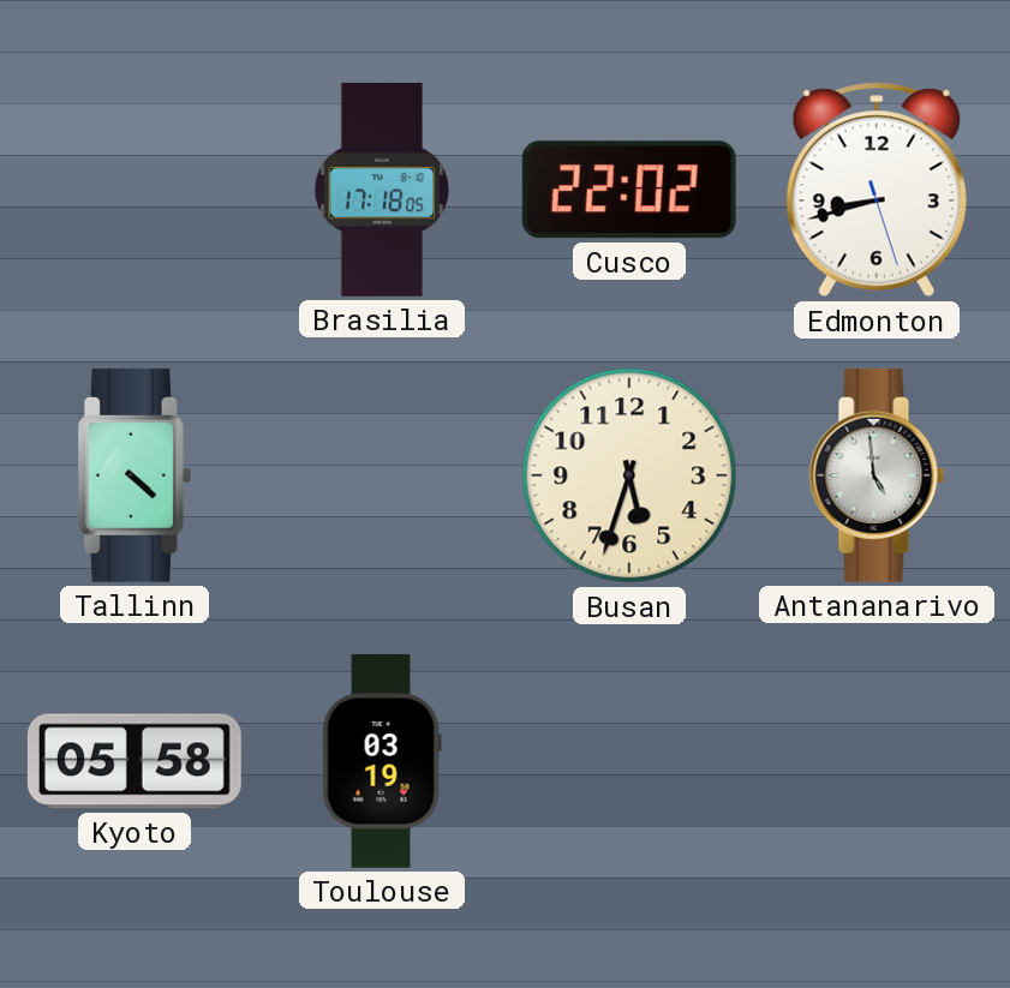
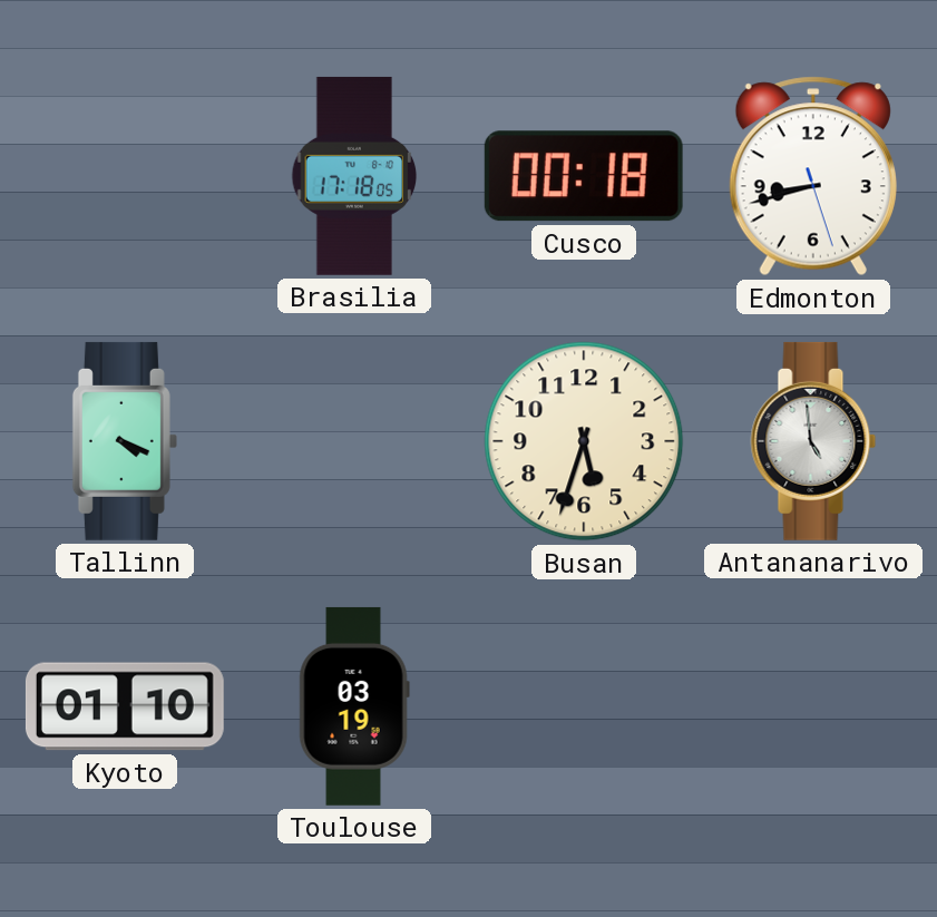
Cusco: 22:02 -> 00:18
Tallinn: 4:22 -> 4:19
Kyoto: 05:58 -> 01:10
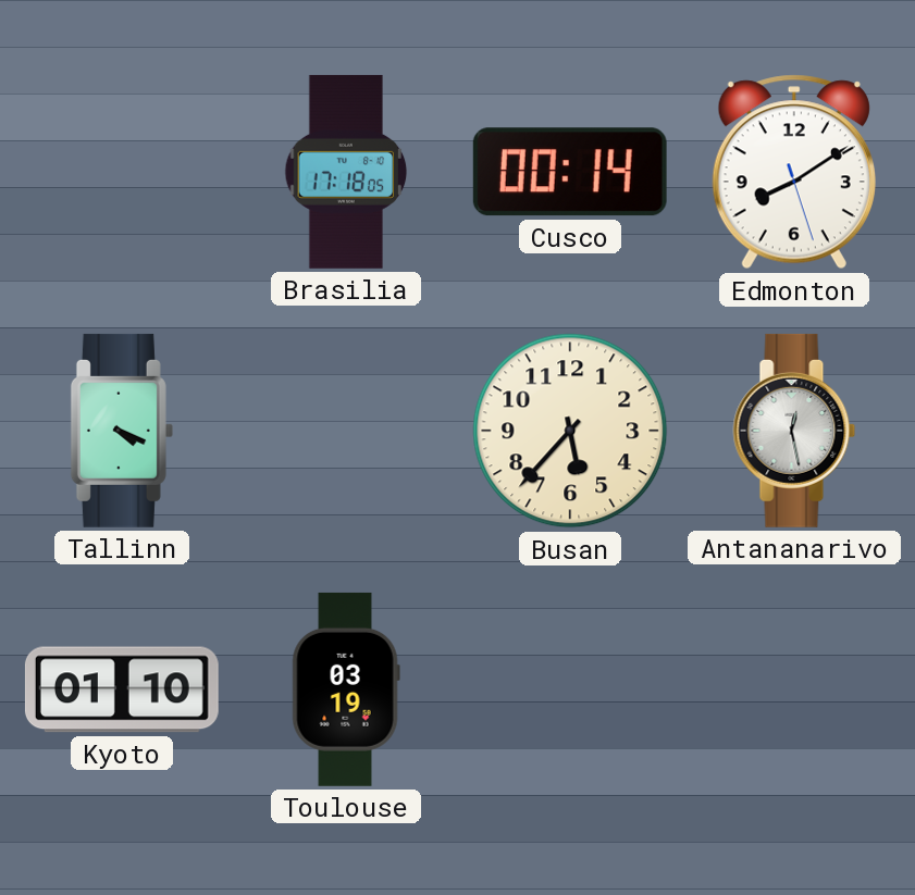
Cusco: 00:18 -> 00:14
Edmonton: 8:42 -> 8:09
Busan: 5:33 -> 5:37
Antananarivo: 4:59 -> 12:28
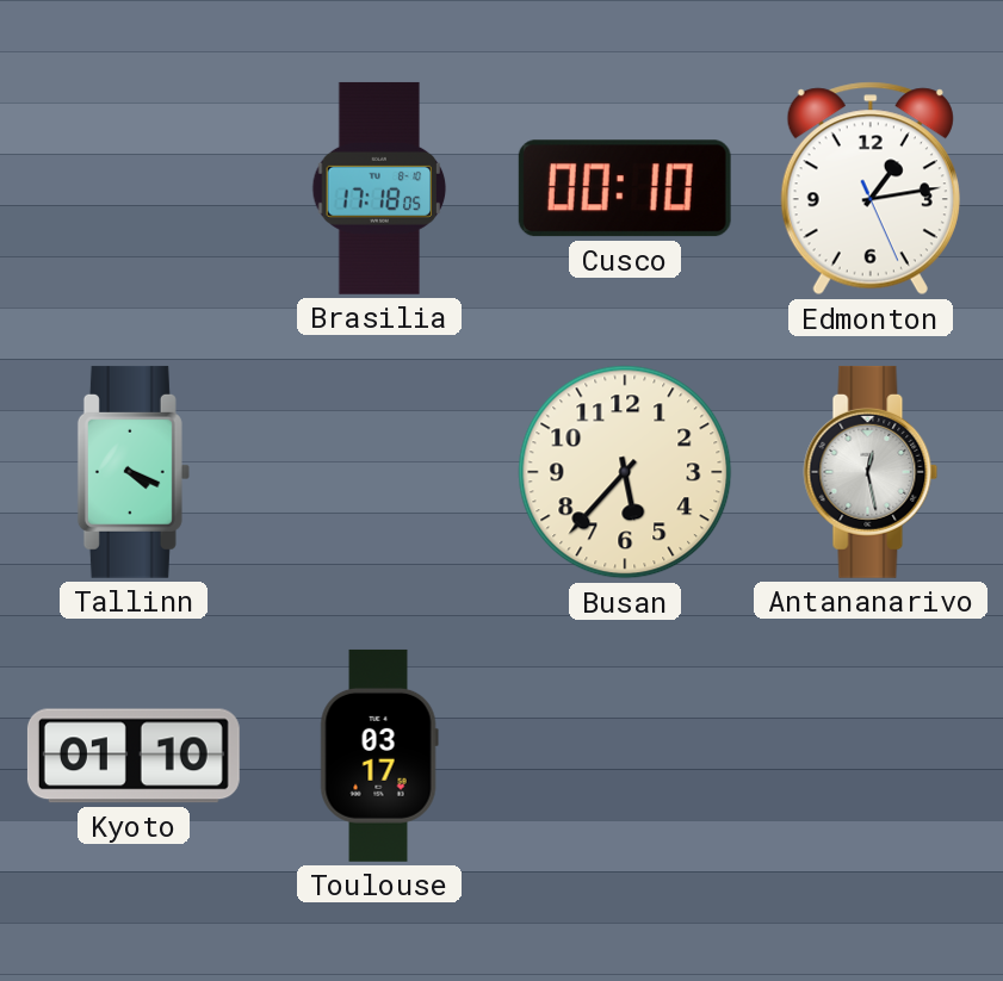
Cusco: 00:14 -> 00:10
Edmonton: 8:09 -> 1:13
Toulouse: 03:19 -> 03:17
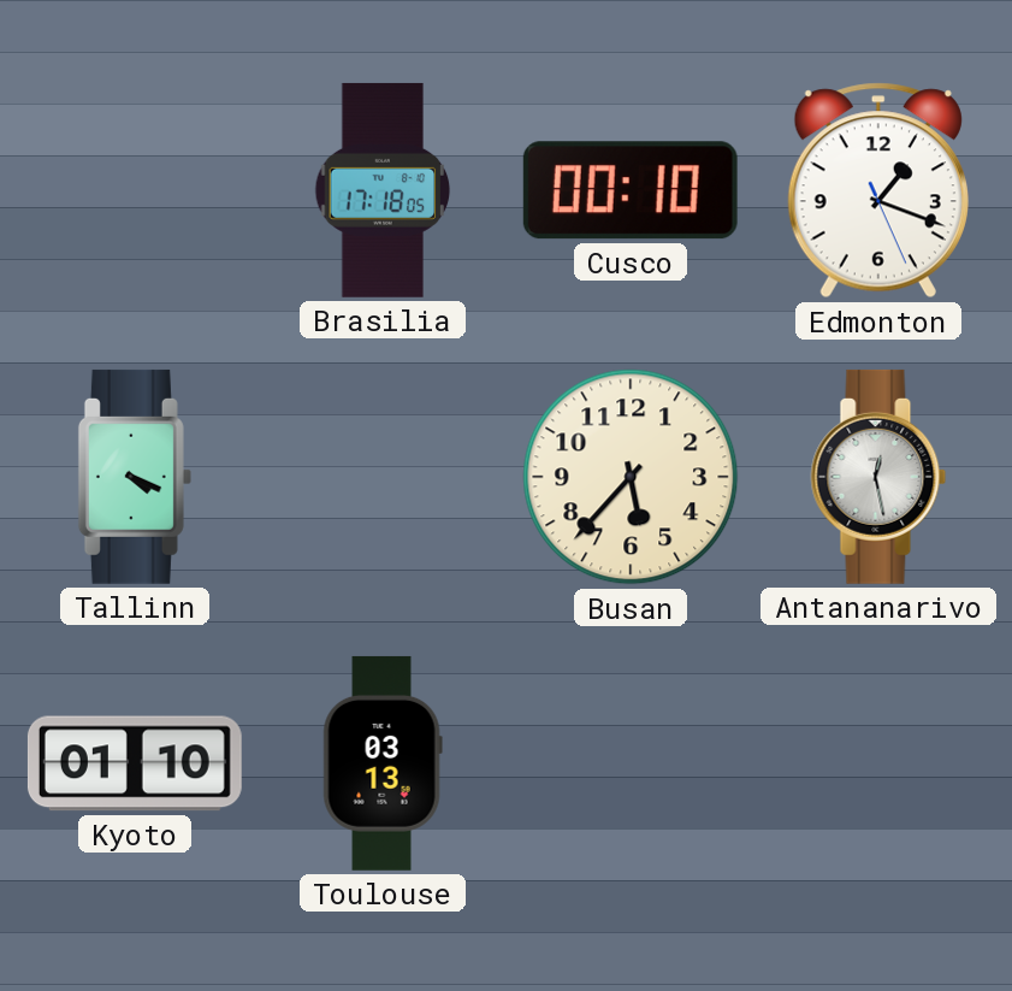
Edmonton: 1:13 -> 1:18
Toulouse: 03:17 -> 03:13
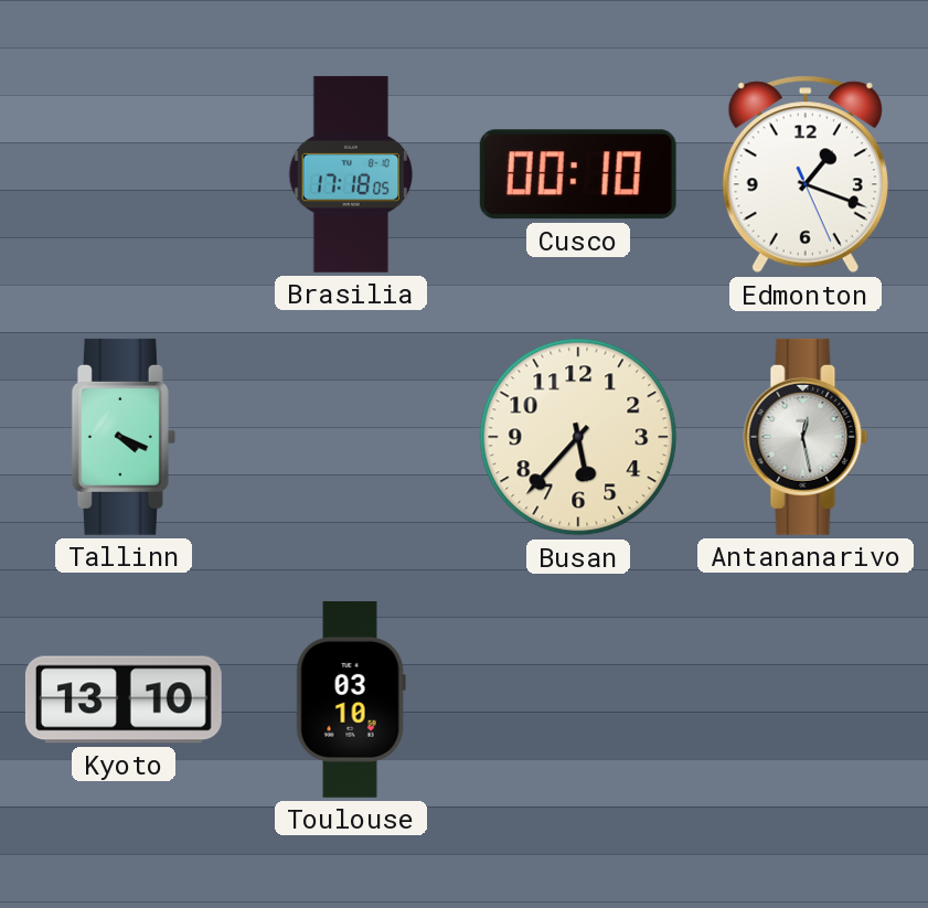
Kyoto: 01:10 -> 13:10
Toulouse: 03:13 -> 03:10
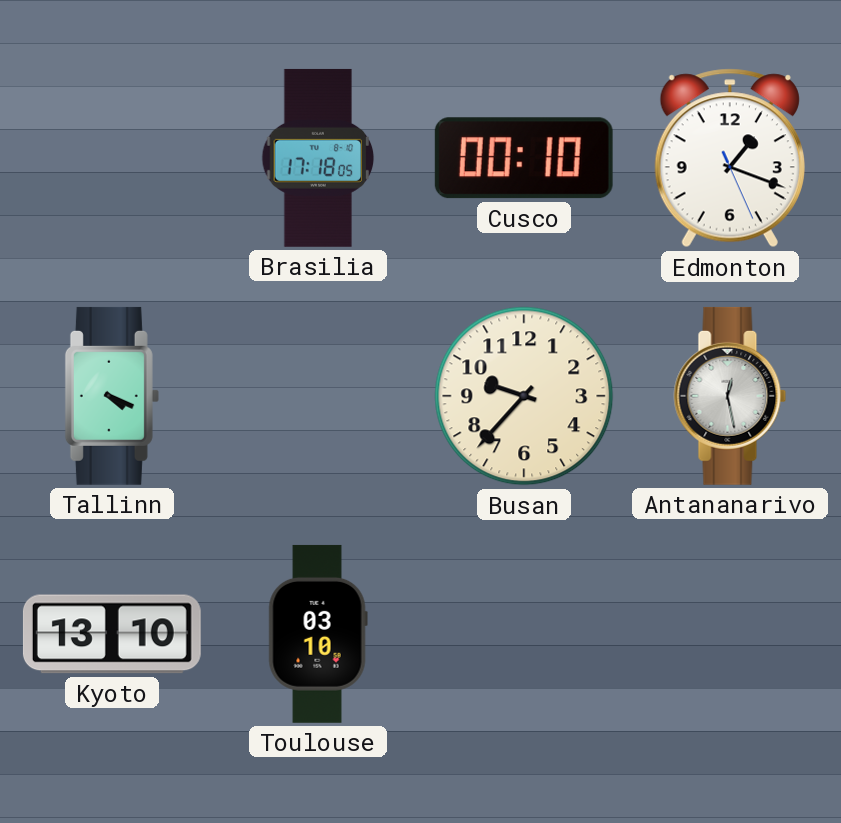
Busan: 5:37 -> 9:37
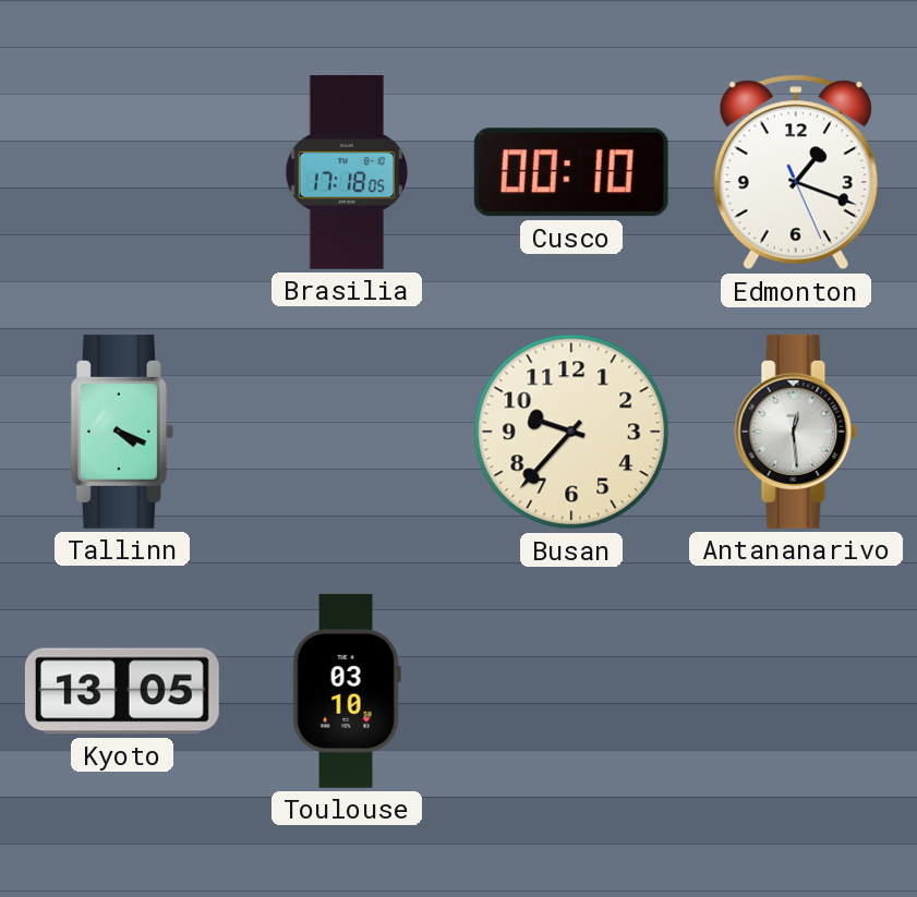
Antananarivo: 12:28 -> 12:29
Kyoto: 13:10 -> 13:05
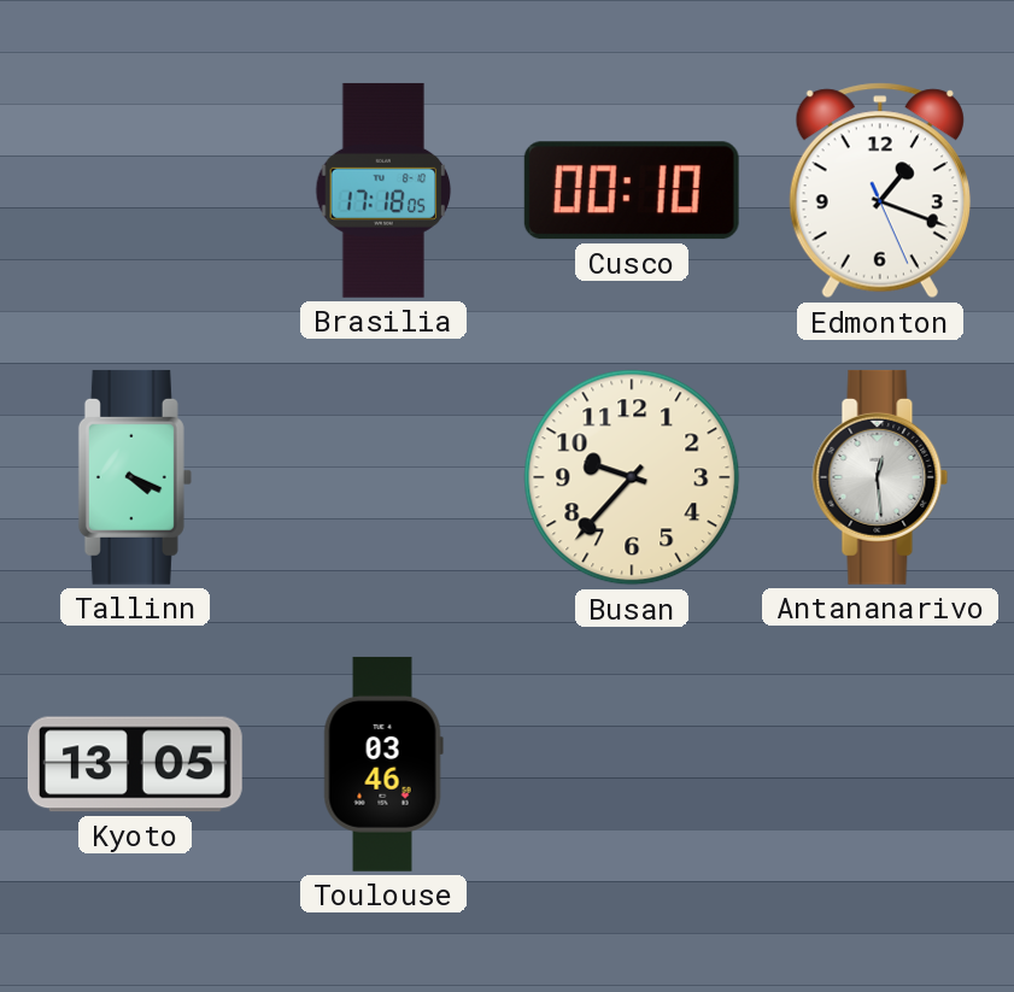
Toulouse: 03:10 -> 03:46
